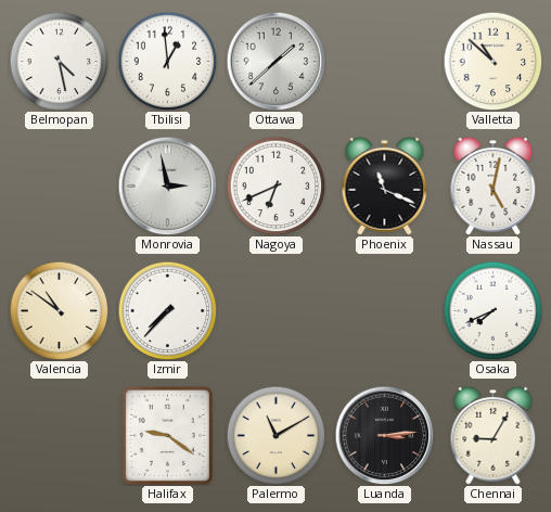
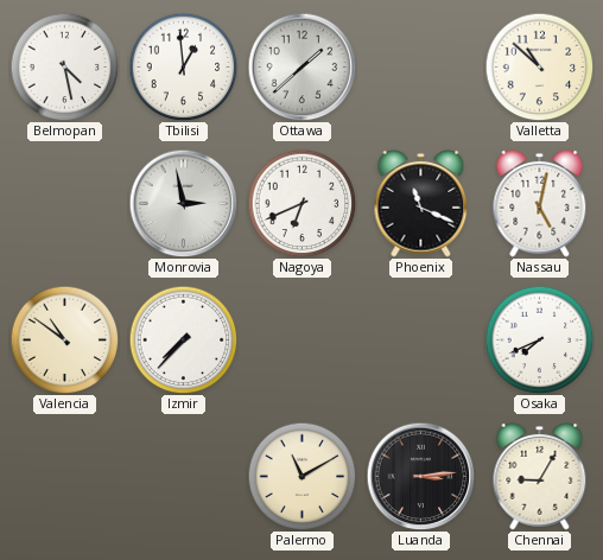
Halifax: 9:21 -> none
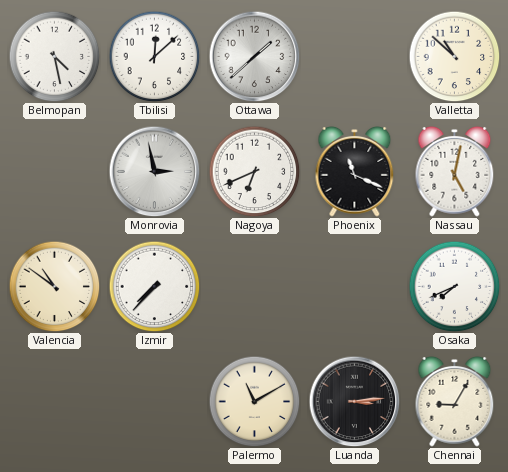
Tbilisi: 12:59 -> 12:08
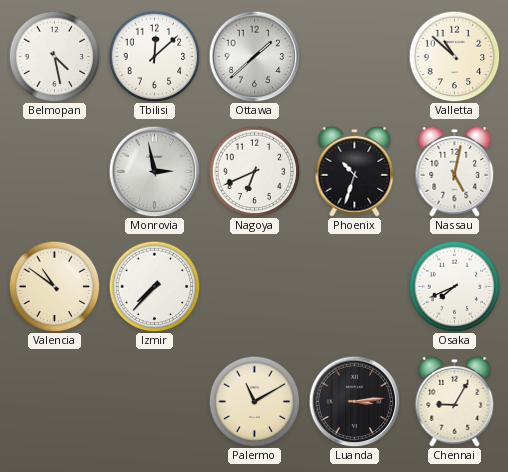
Phoenix: 11:19 -> 10:33
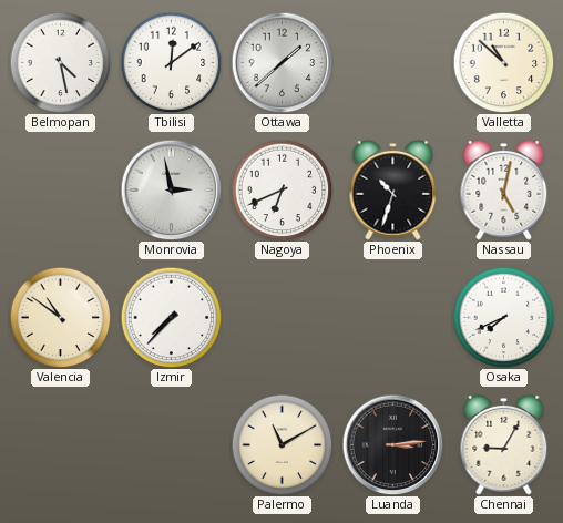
Tbilisi: 12:08 -> 12:09
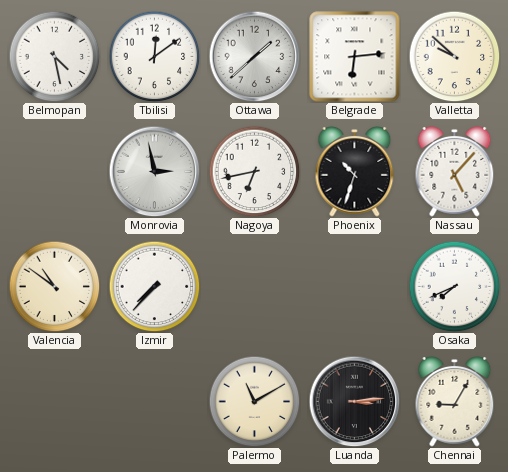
Belgrade: none -> 6:14
Valletta: 10:52 -> 9:52
Nagoya: 6:41 -> 6:43
Nassau: 5:02 -> 5:07
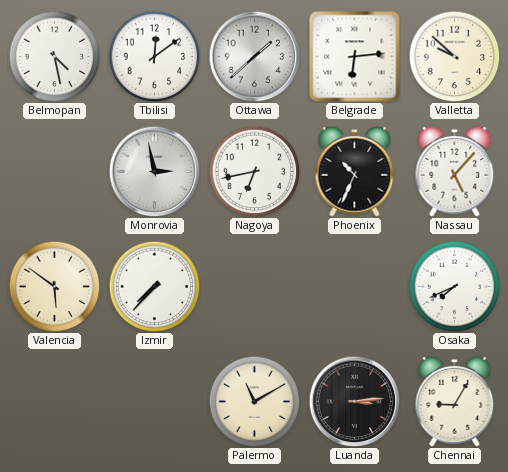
Phoenix: 10:33 -> 10:34
Valencia: 10:51 -> 5:51
